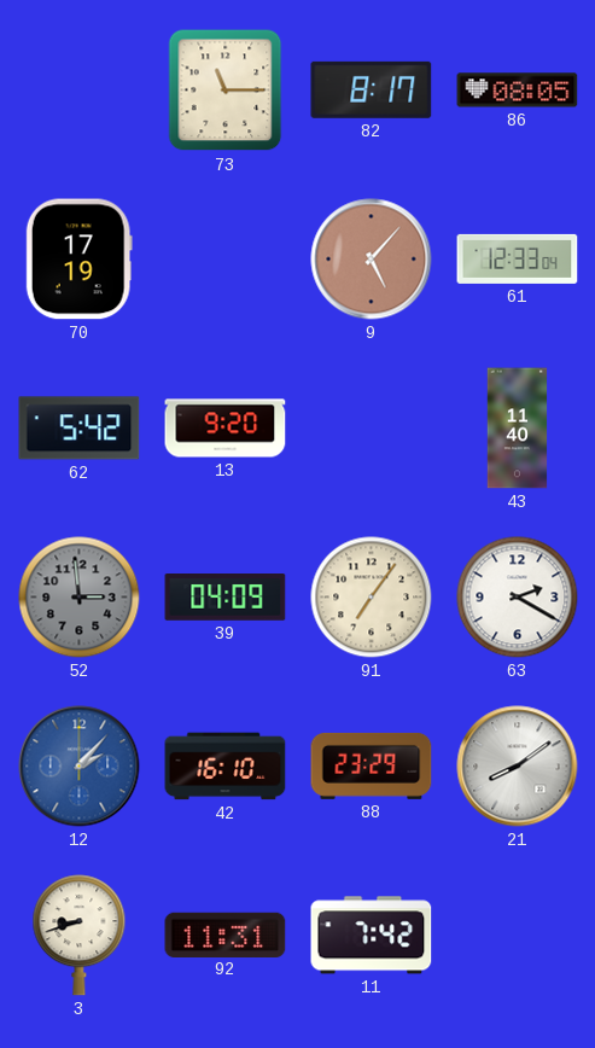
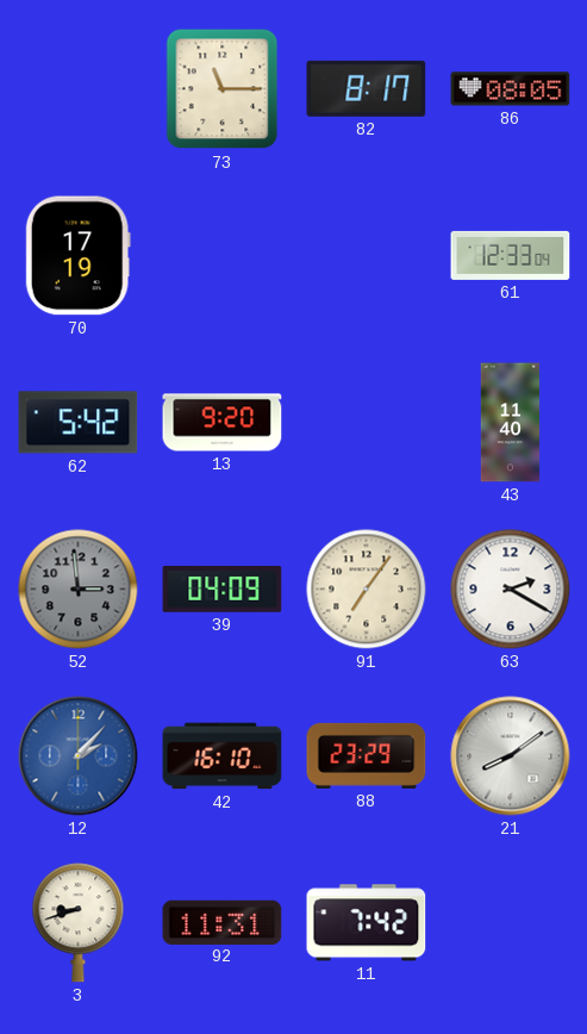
9: 5:07 -> none
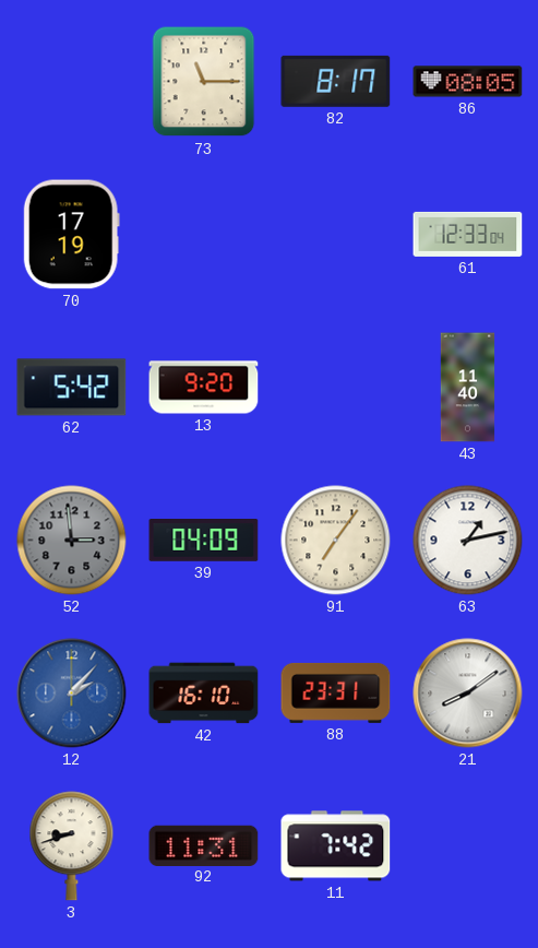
63: 2:20 -> 1:13
88: 23:29 -> 23:31
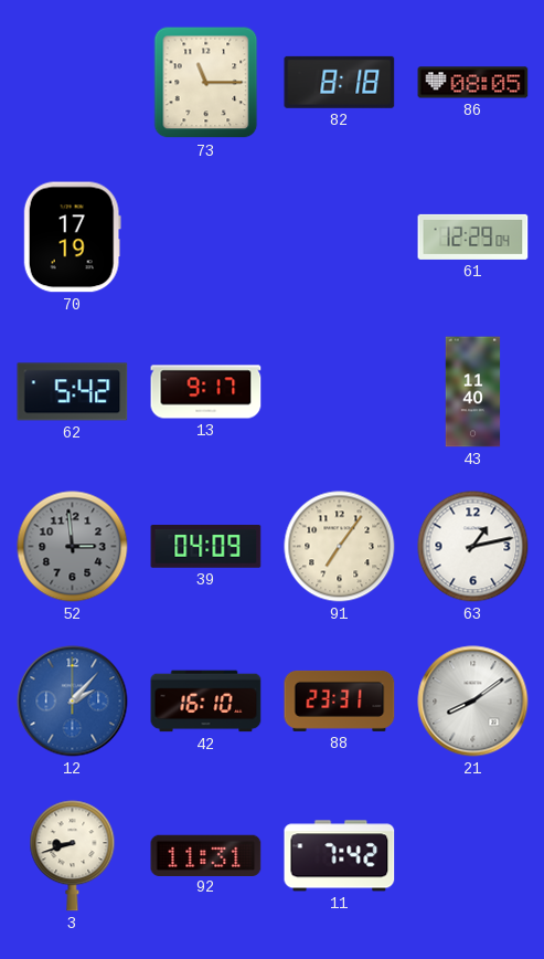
82: 8:17 -> 8:18
61: 12:33 -> 12:29
13: 9:20 -> 9:17
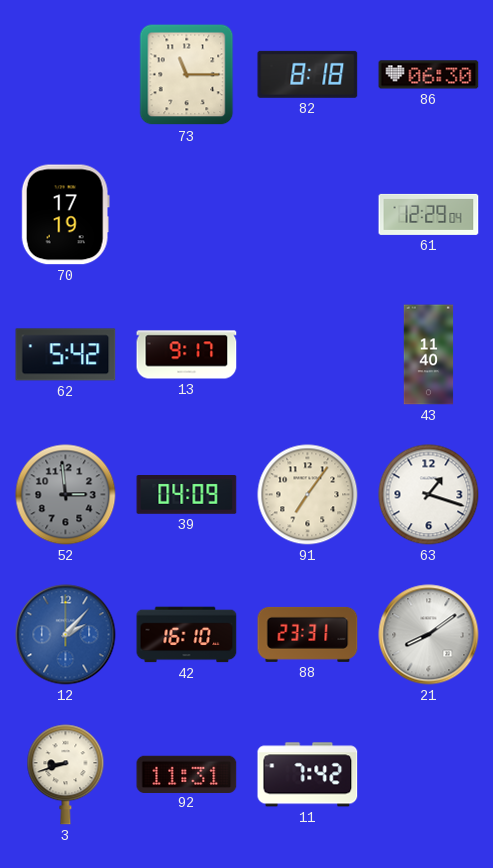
86: 08:05 -> 06:30
63: 1:13 -> 1:18
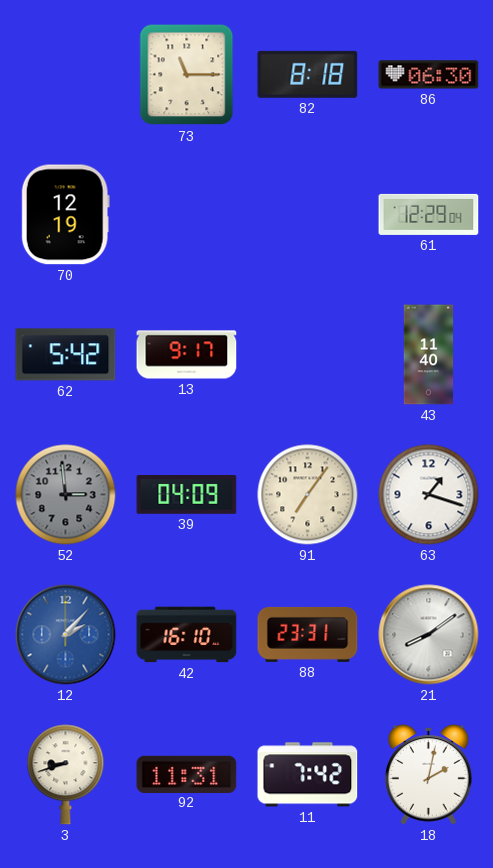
70: 17:19 -> 12:19
18: none -> 2:02
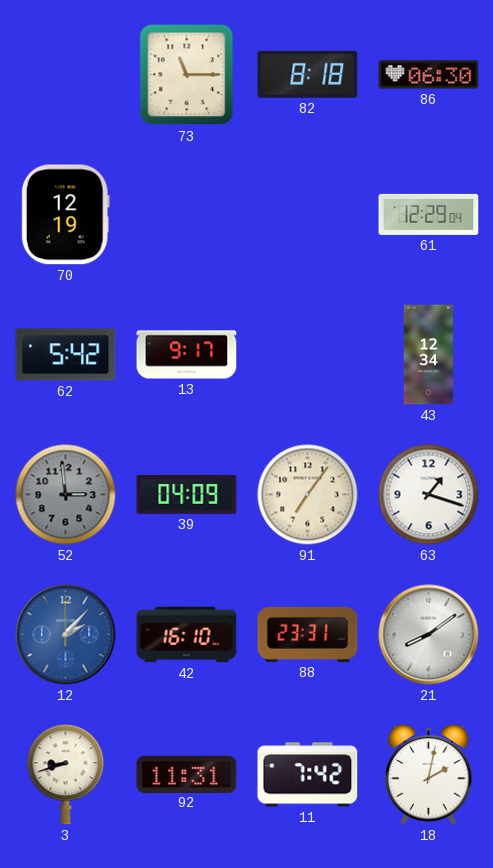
43: 11:40 -> 12:34
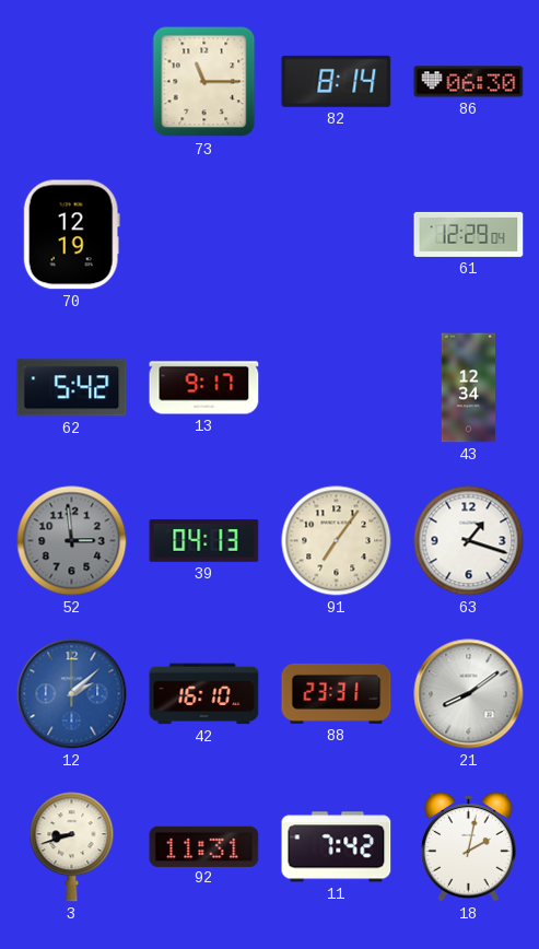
82: 8:18 -> 8:14
39: 04:09 -> 04:13
12: 2:07 -> 2:08
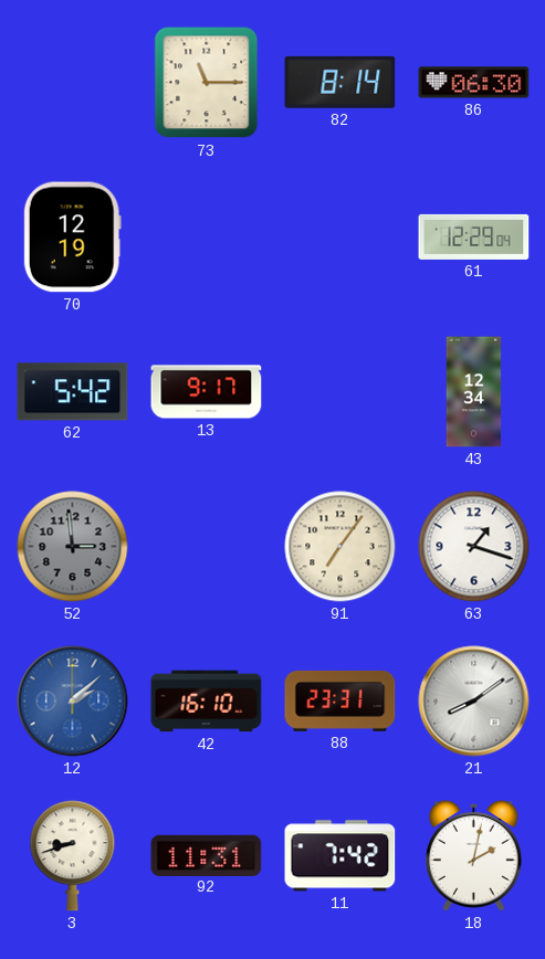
39: 04:13 -> none
